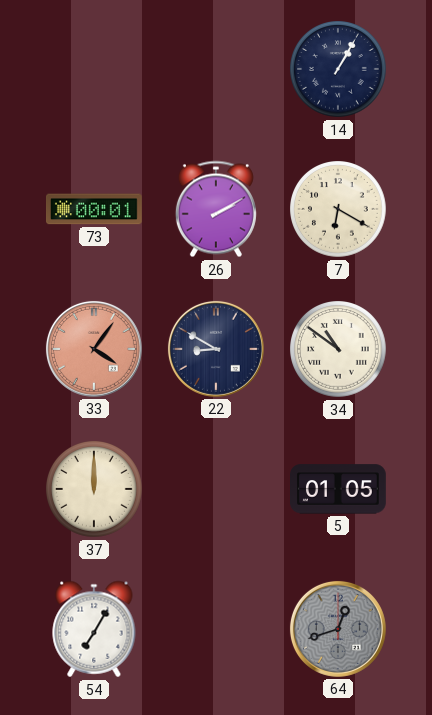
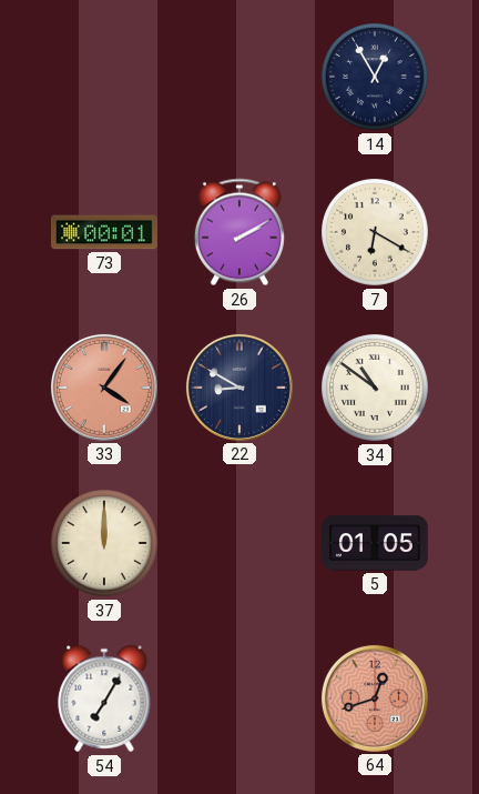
14: 1:05 -> 12:55
64 dial: grey -> salmon
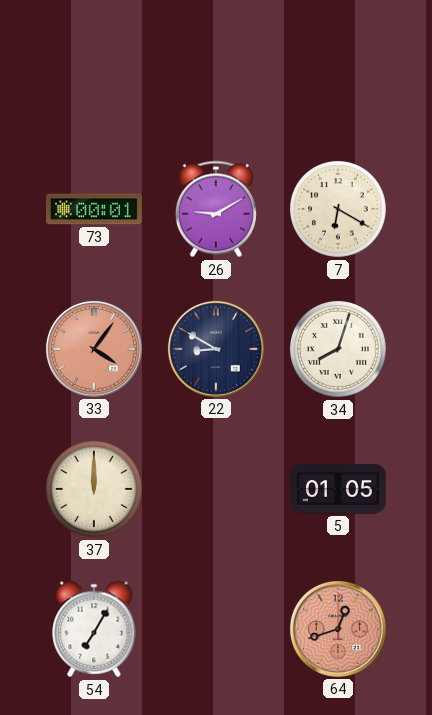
14: 12:55 -> none
26: 2:10 -> 9:10
34: 10:51 -> 8:03
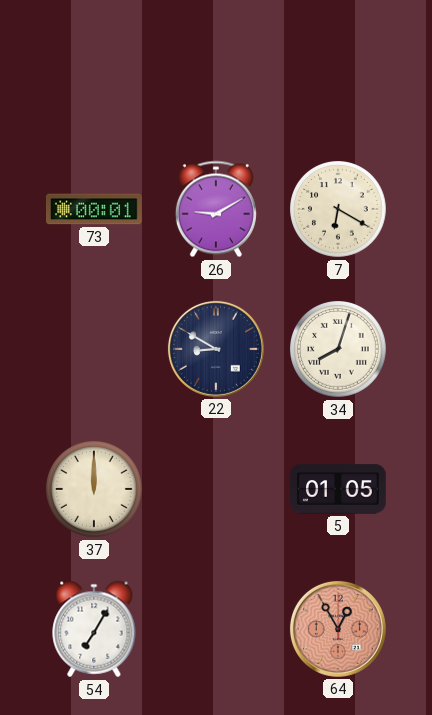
33: 4:06 -> none
64: 12:42 -> 12:55
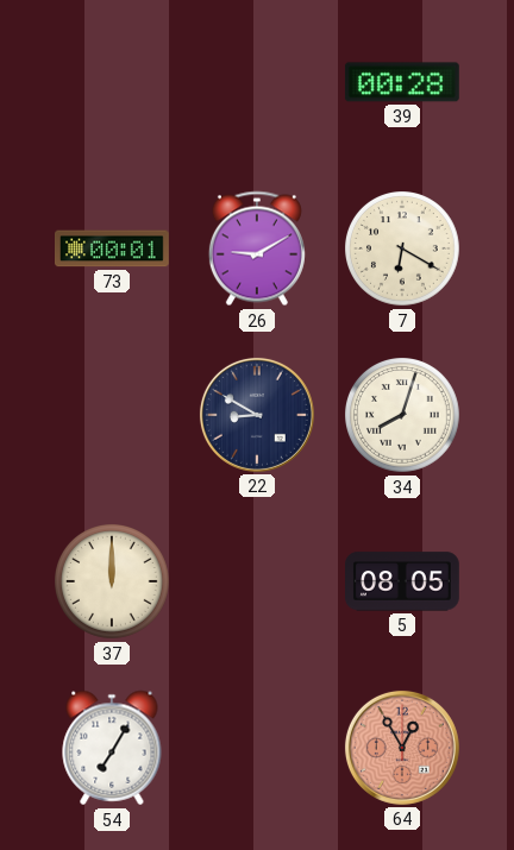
39: none -> 00:28
5: 01:05 -> 08:05
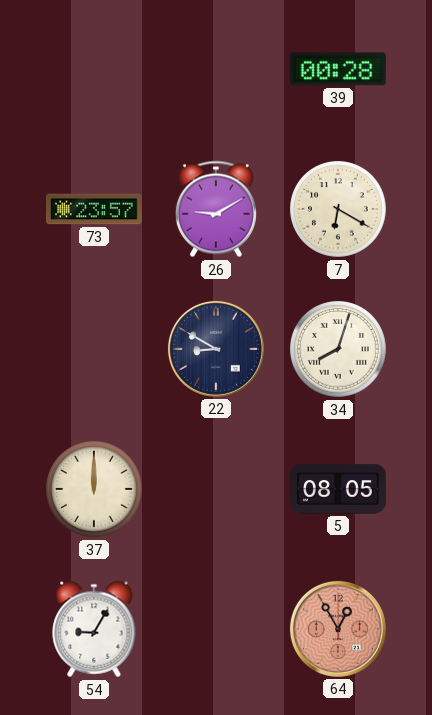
73: 00:01 -> 23:57
54: 7:05 -> 9:05
